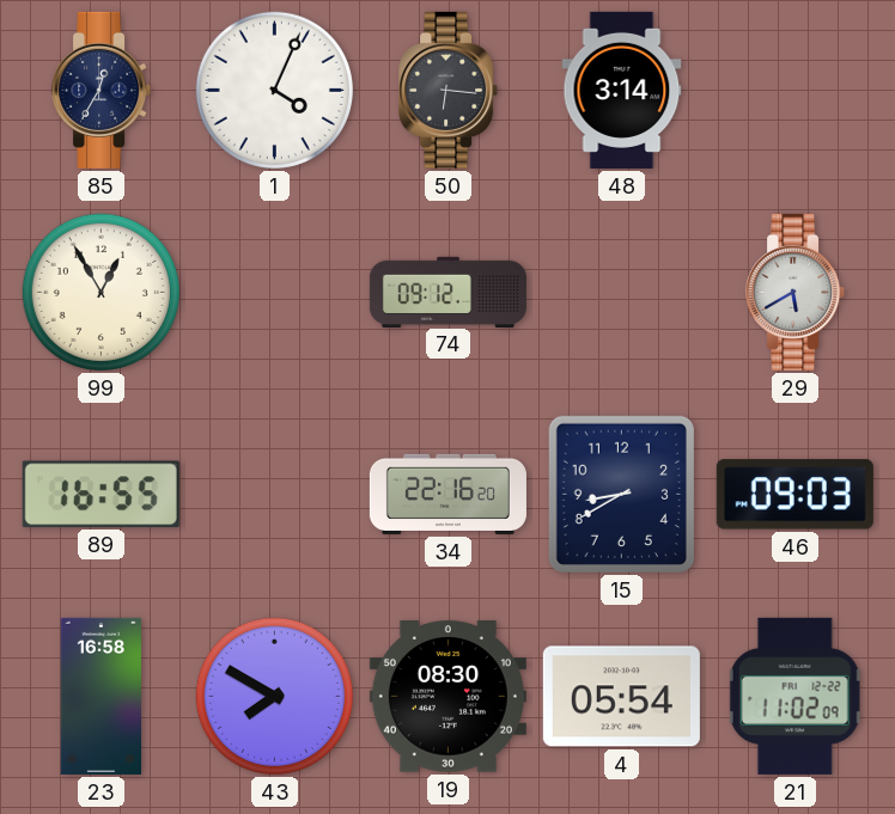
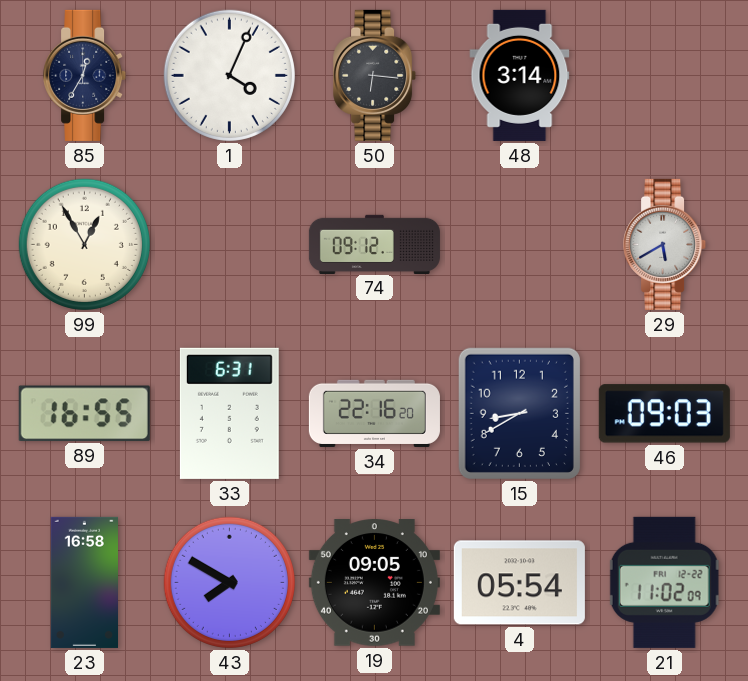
33: none -> 6:31
19: 08:30 -> 09:05
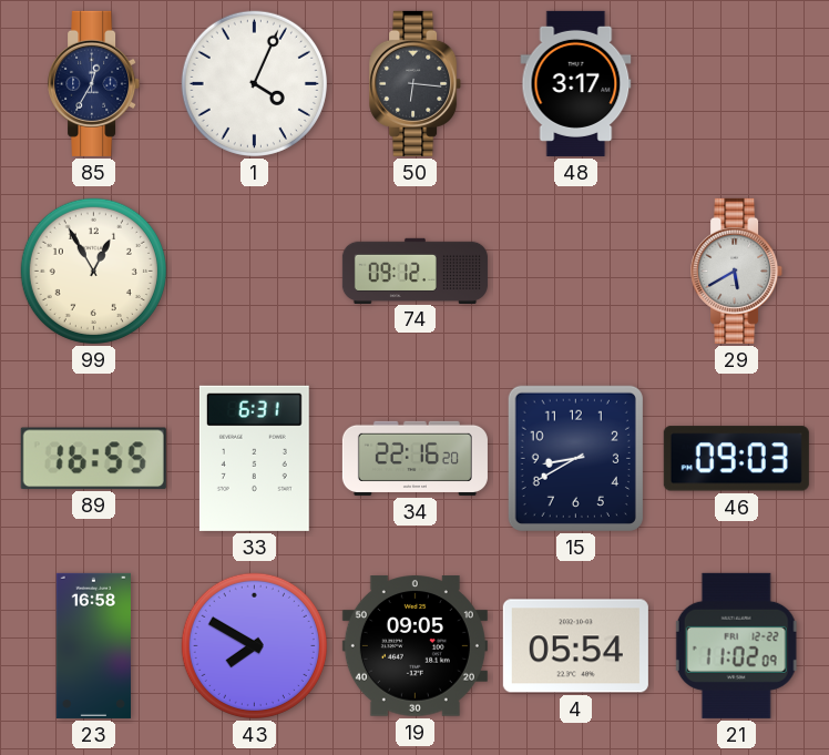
48: 3:14 -> 3:17
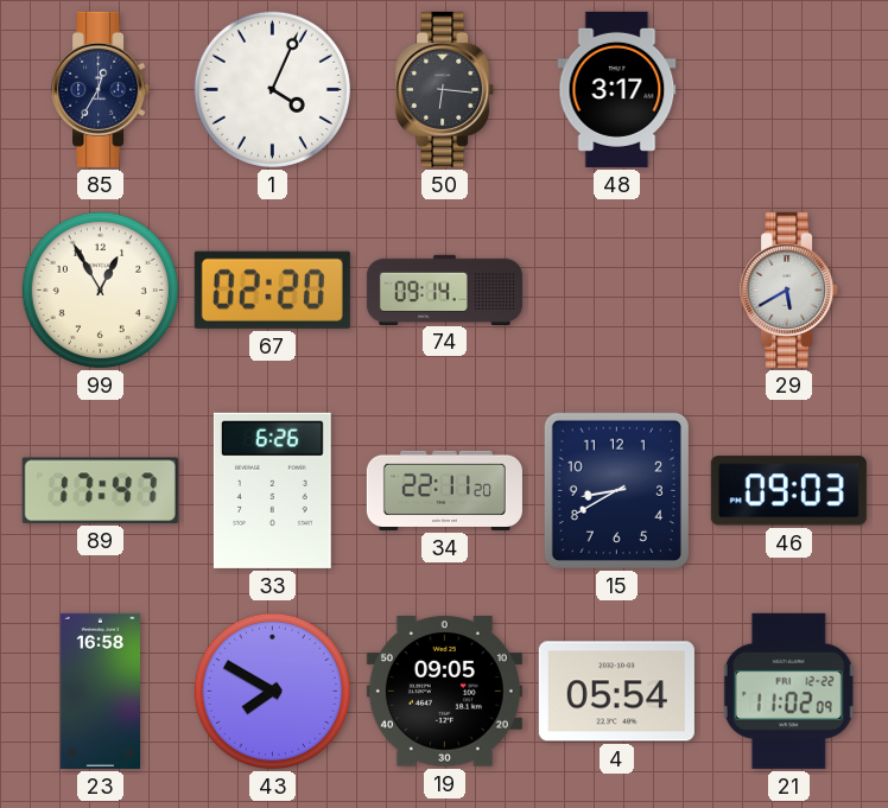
67: none -> 02:20
74: 09:12 -> 09:14
89: 16:55 -> 17:47
33: 6:31 -> 6:26
34: 22:16 -> 22:11
